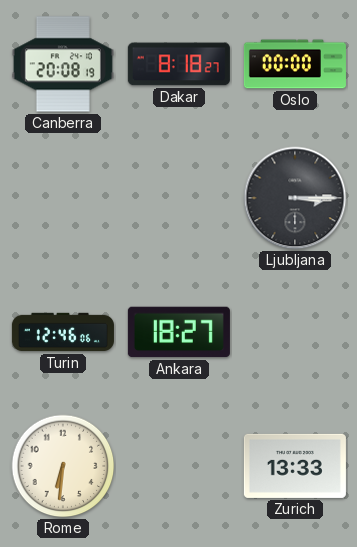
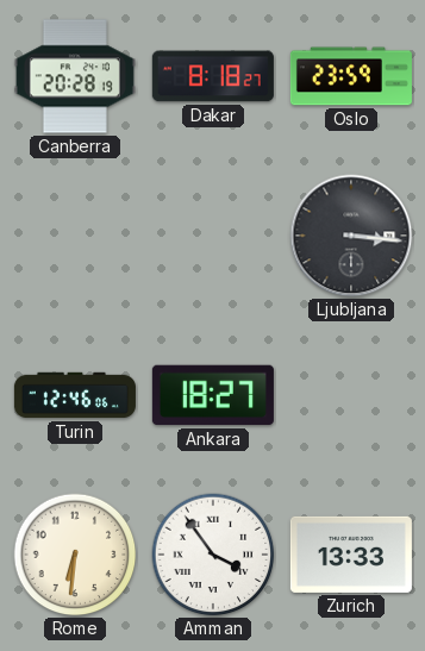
Canberra: 20:08 -> 20:28
Oslo: 00:00 -> 23:59
Ljubljana: 3:15 -> 3:16
Amman: none -> 3:54
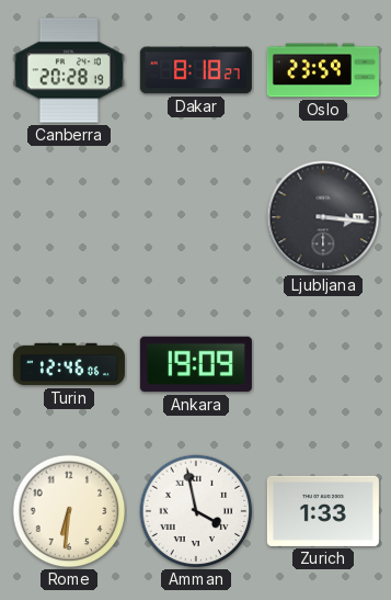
Ankara: 18:27 -> 19:09
Amman: 3:54 -> 3:58
Zurich: 13:33 -> 1:33
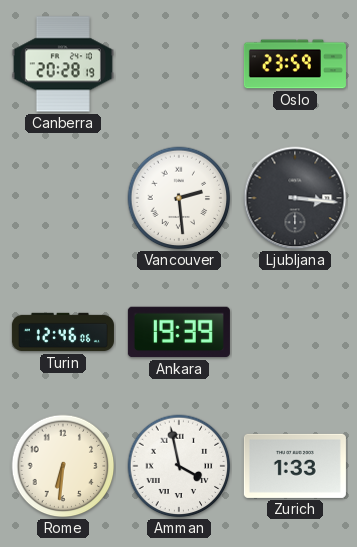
Dakar: 8:18 -> none
Vancouver: none -> 2:29
Ankara: 19:09 -> 19:39
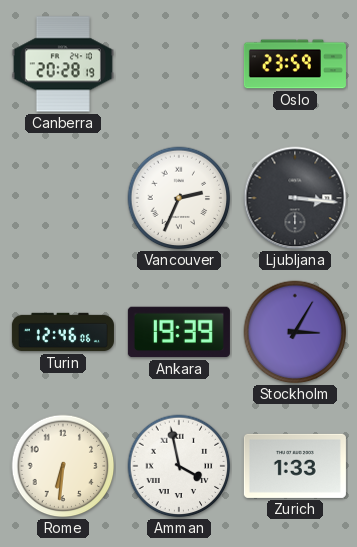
Vancouver: 2:29 -> 2:34
Stockholm: none -> 3:05
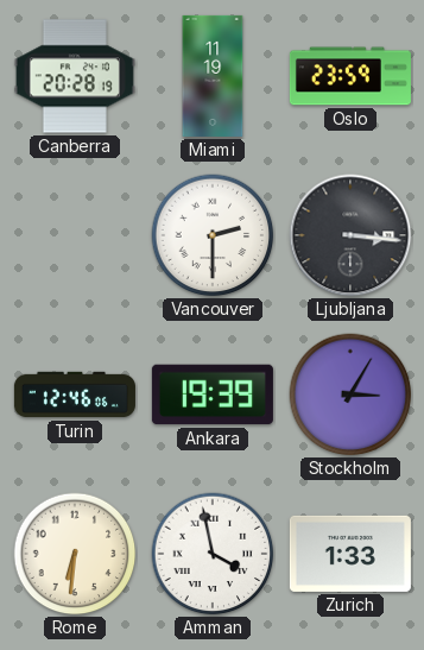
Miami: none -> 11:19
Vancouver: 2:34 -> 2:30
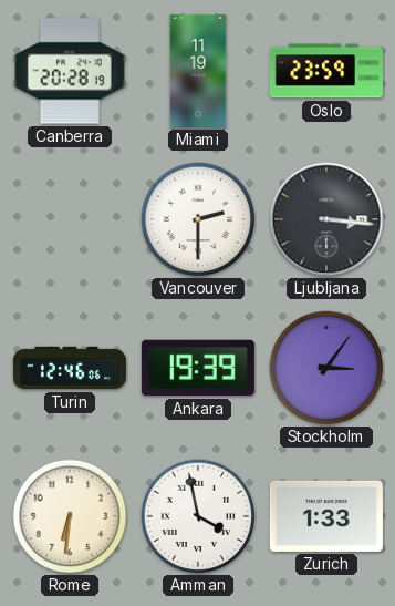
Stockholm: 3:05 -> 3:06
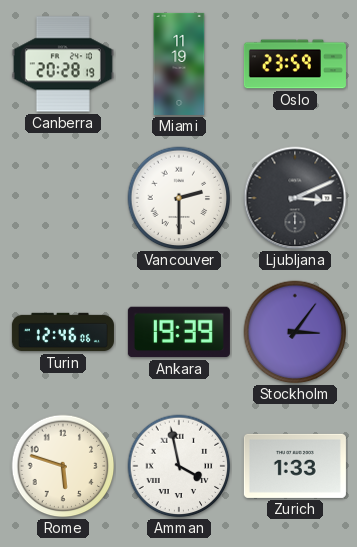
Ljubljana: 3:16 -> 3:11
Rome: 6:31 -> 5:48
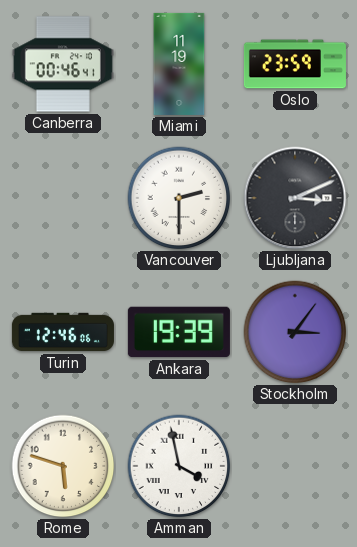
Canberra: 20:28 -> 00:46
Zurich: 1:33 -> none
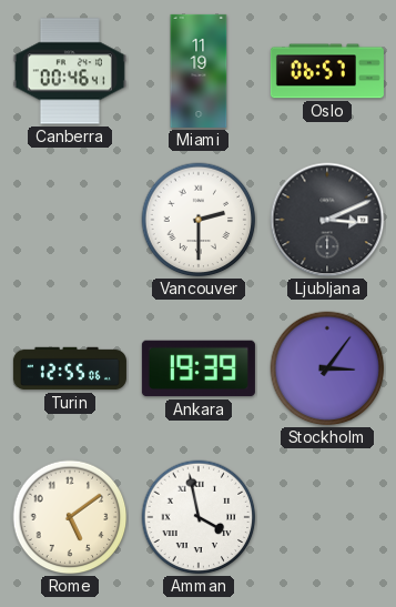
Oslo: 23:59 -> 06:57
Turin: 12:46 -> 12:55
Rome: 5:48 -> 5:09
